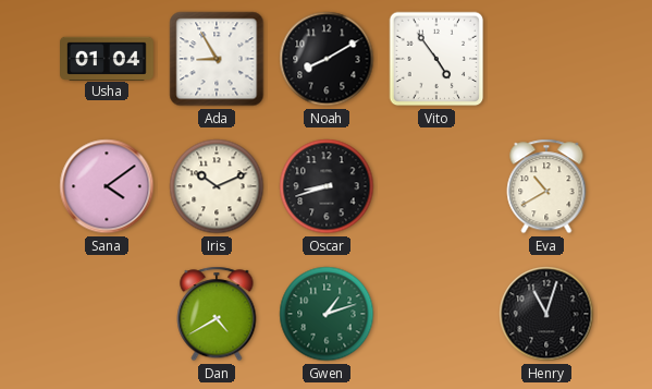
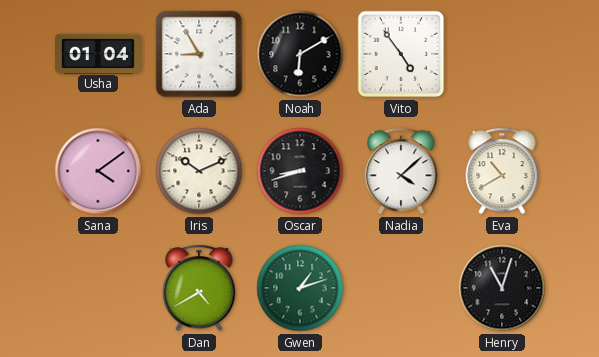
Noah: 8:10 -> 6:10
Nadia: none -> 4:08
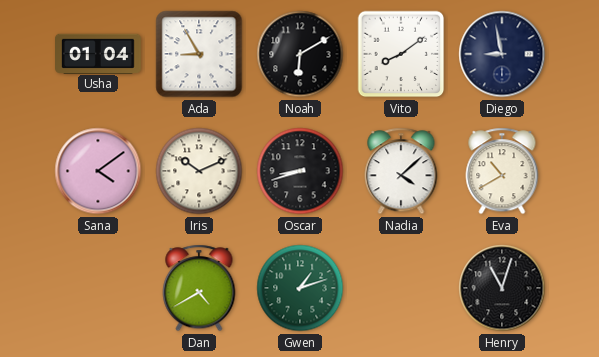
Vito: 4:54 -> 8:09
Diego: none -> 8:58
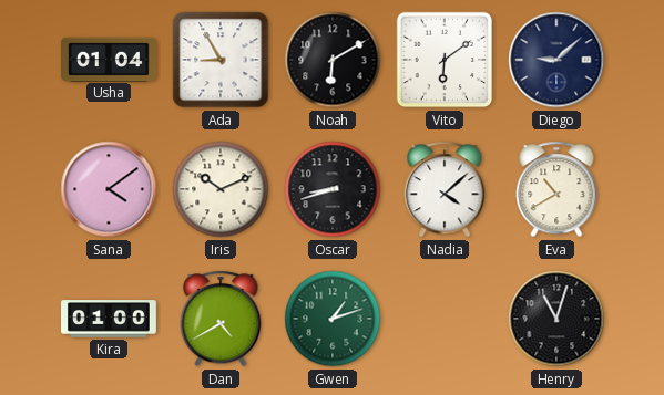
Vito: 8:09 -> 6:09
Diego: 8:58 -> 9:08
Kira: none -> 01:00
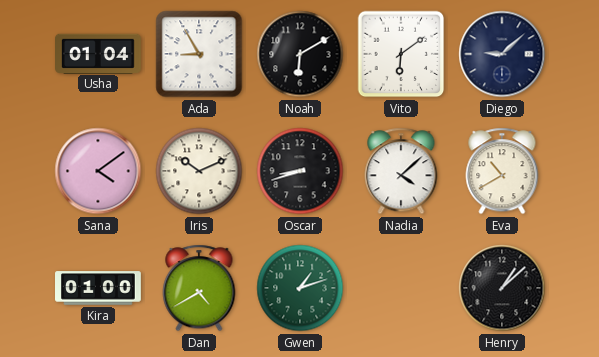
Henry: 11:03 -> 1:08
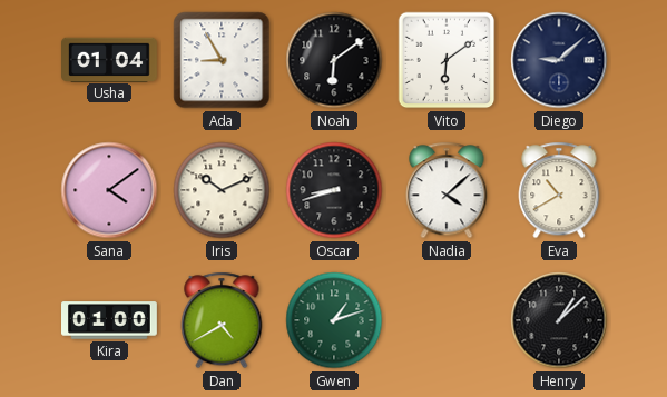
Noah: 6:10 -> 6:09
